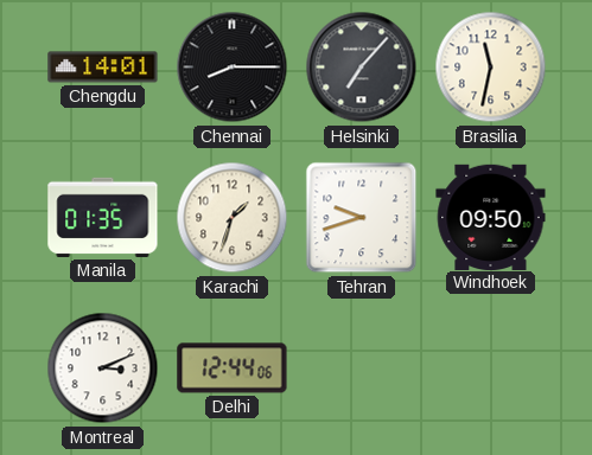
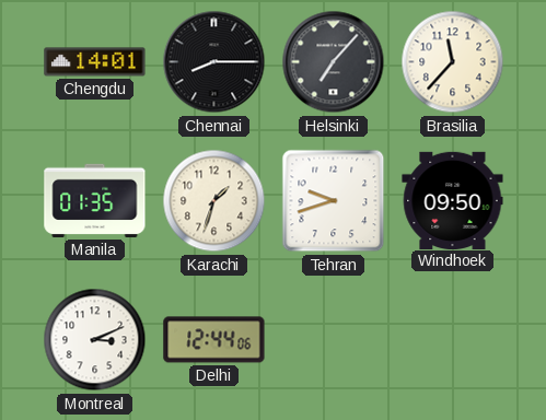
Brasilia: 11:32 -> 11:37
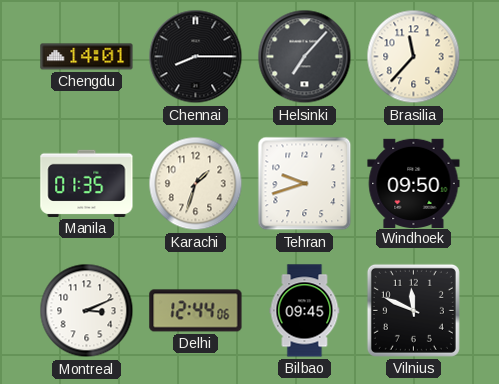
Bilbao: none -> 09:45
Vilnius: none -> 11:49
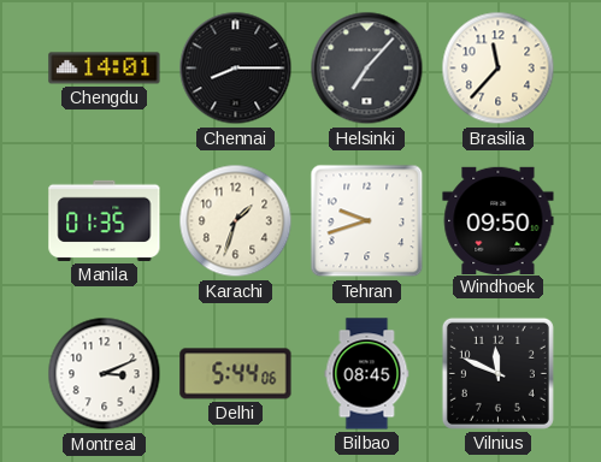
Delhi: 12:44 -> 5:44
Bilbao: 09:45 -> 08:45
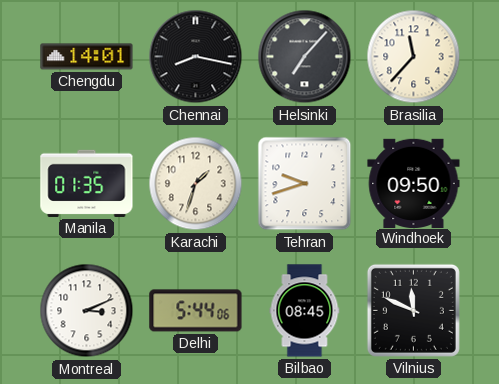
Chennai: 8:15 -> 8:17
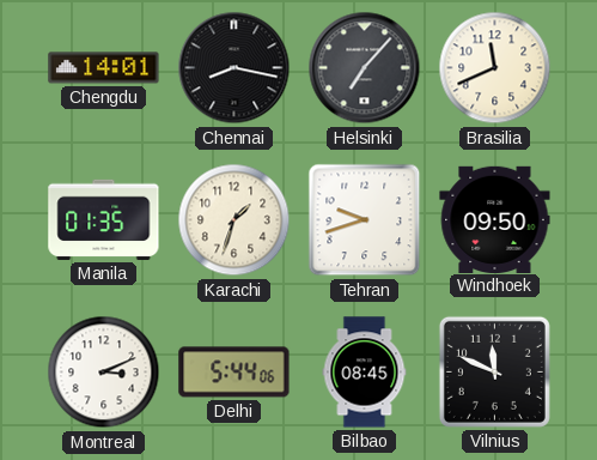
Brasilia: 11:37 -> 11:41
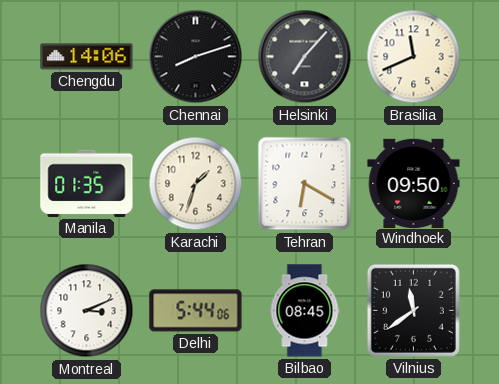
Chengdu: 14:01 -> 14:06
Chennai: 8:17 -> 8:12
Tehran: 9:42 -> 6:20
Vilnius: 11:49 -> 11:39
